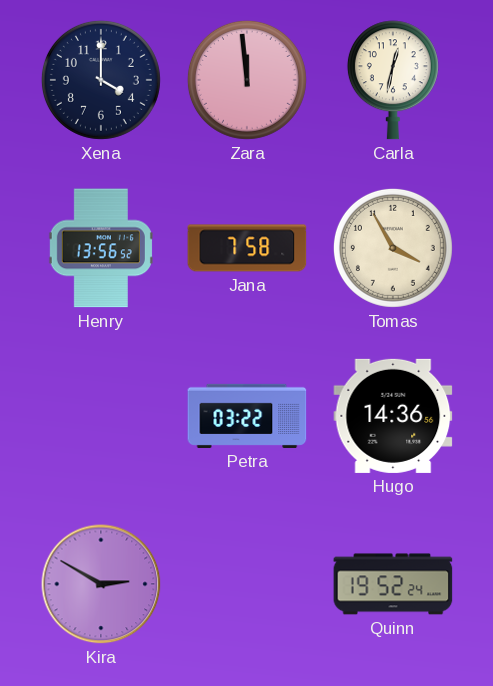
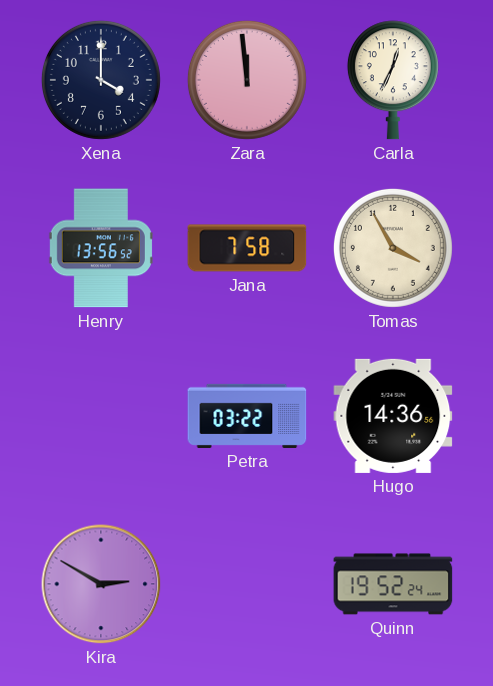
Carla: 12:32 -> 12:34
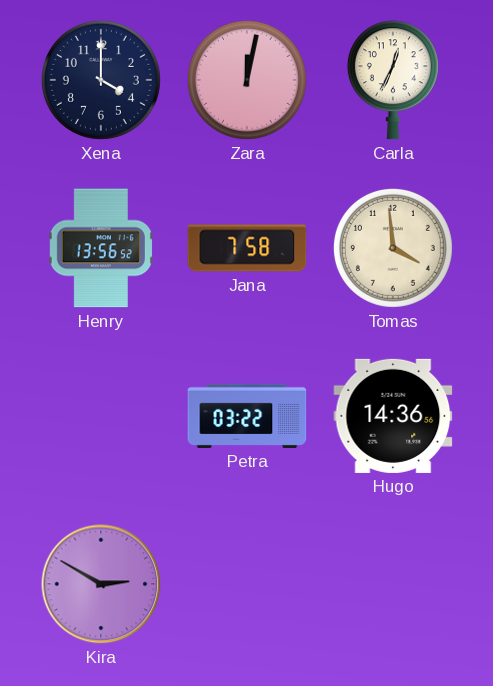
Zara: 11:59 -> 12:02
Tomas: 3:55 -> 3:59
Quinn: 19:52 -> none
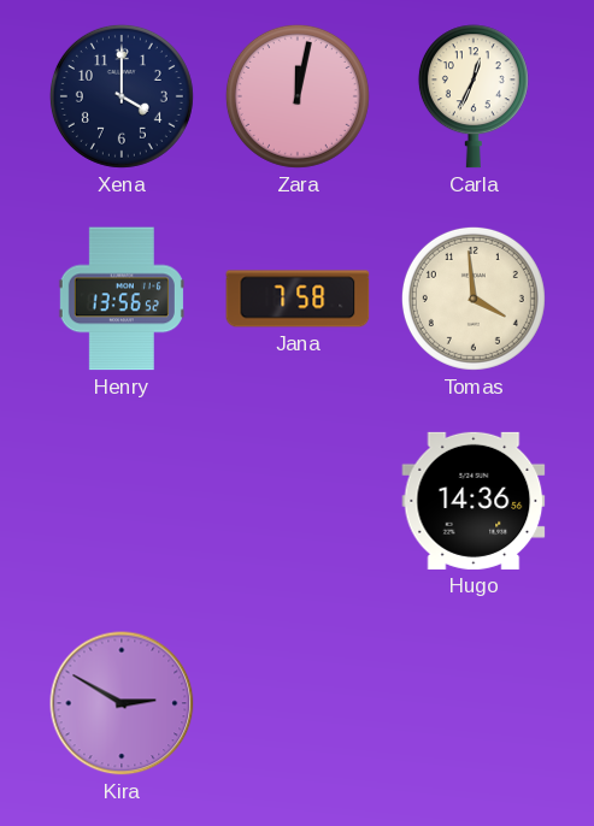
Petra: 03:22 -> none
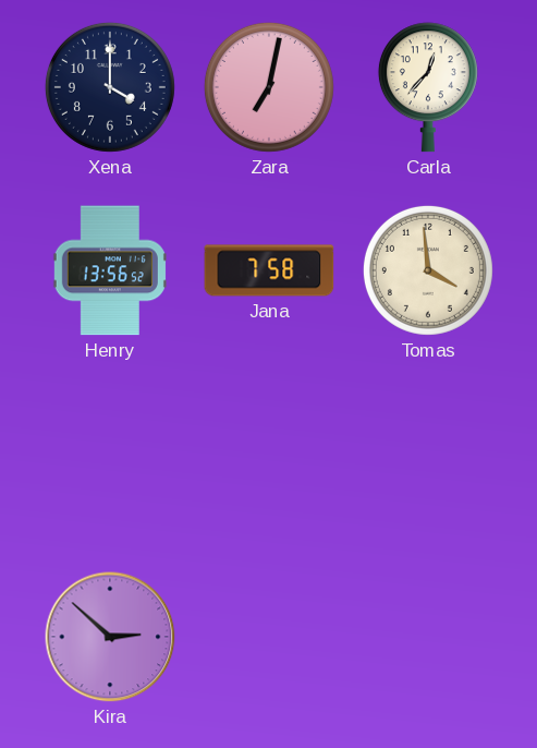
Zara: 12:02 -> 7:02
Carla: 12:34 -> 12:37
Hugo: 14:36 -> none
Kira: 2:50 -> 2:52
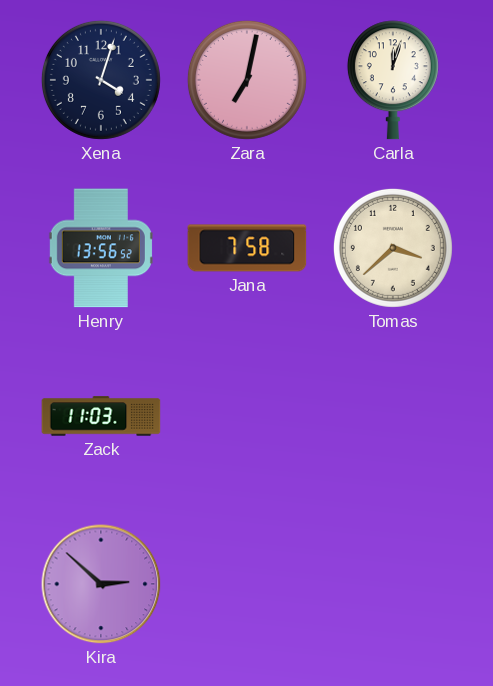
Xena: 4:00 -> 4:03
Carla: 12:37 -> 12:03
Tomas: 3:59 -> 3:38
Zack: none -> 11:03
